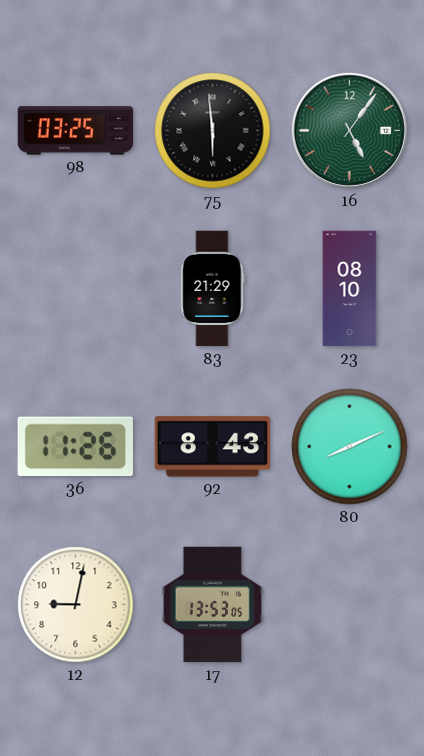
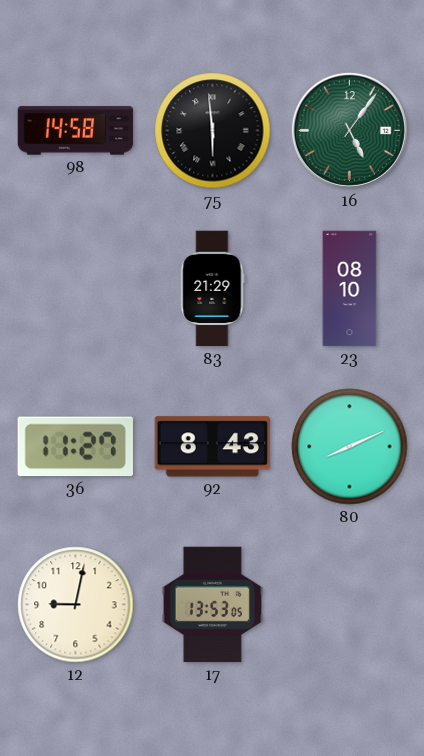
98: 03:25 -> 14:58
36: 11:26 -> 11:27
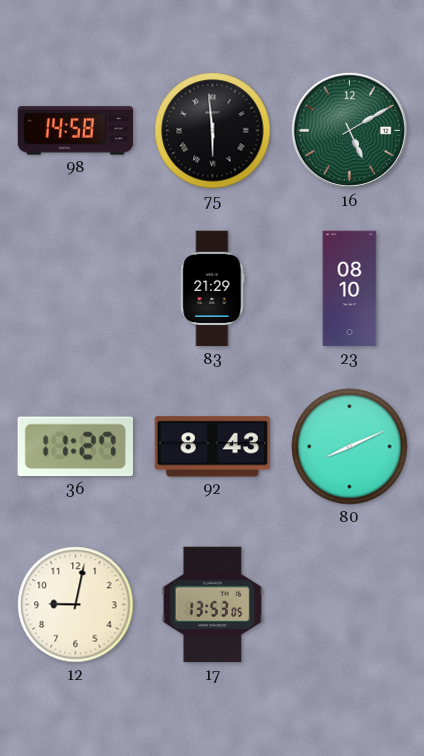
16: 5:06 -> 5:10
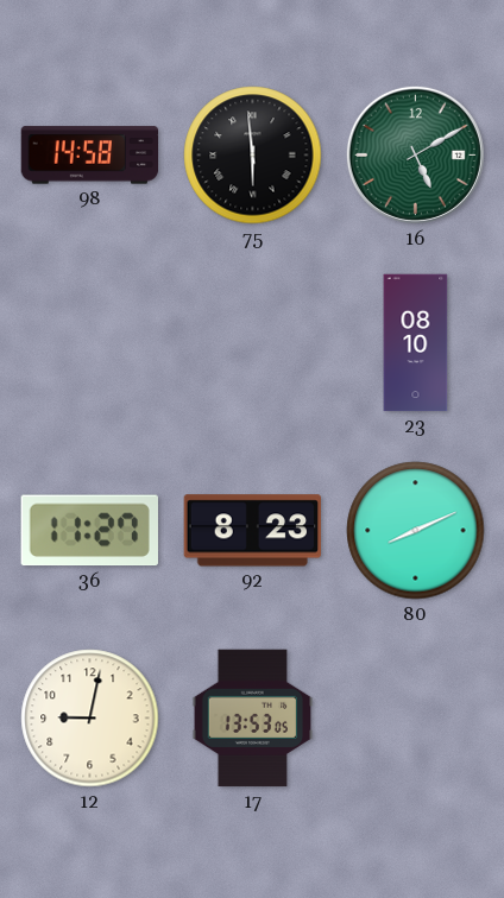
83: 21:29 -> none
92: 8:43 -> 8:23
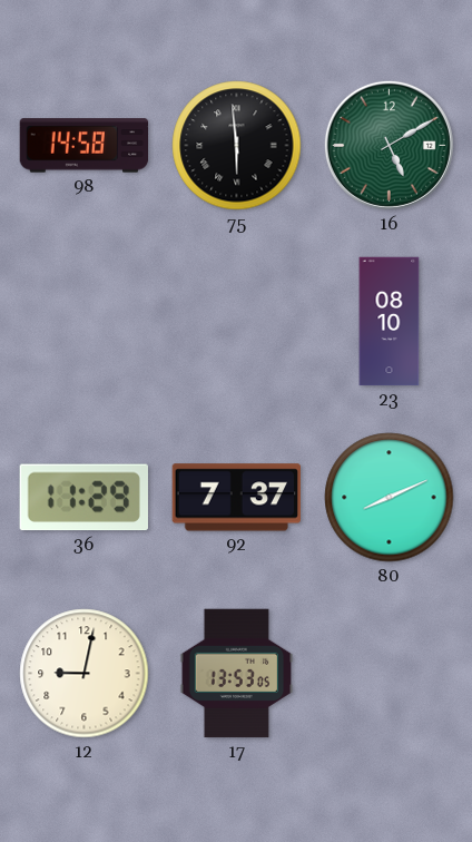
36: 11:27 -> 11:29
92: 8:23 -> 7:37
